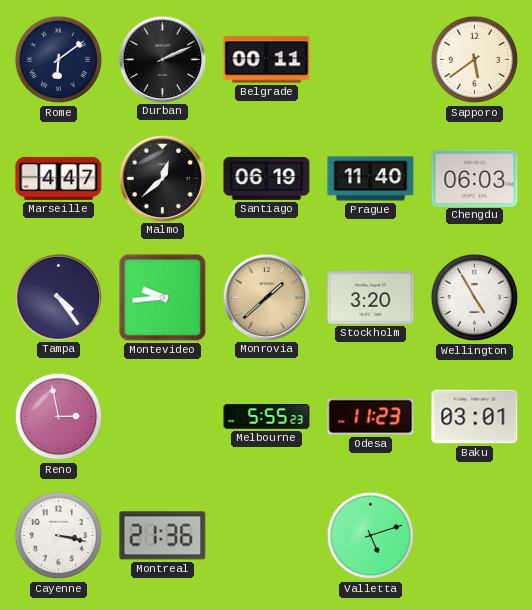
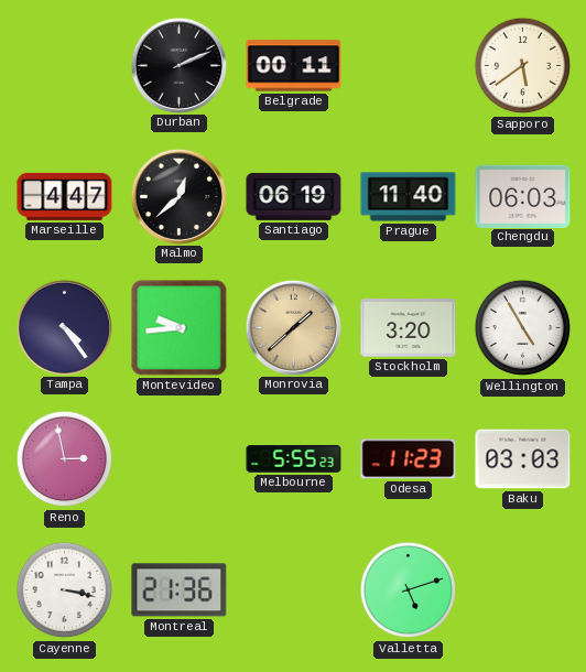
Rome: 6:09 -> none
Baku: 03:01 -> 03:03
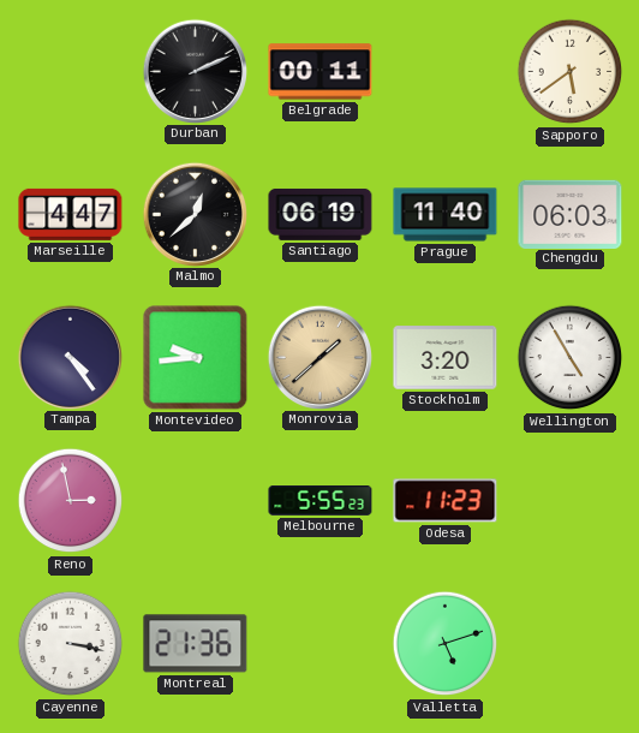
Baku: 03:03 -> none
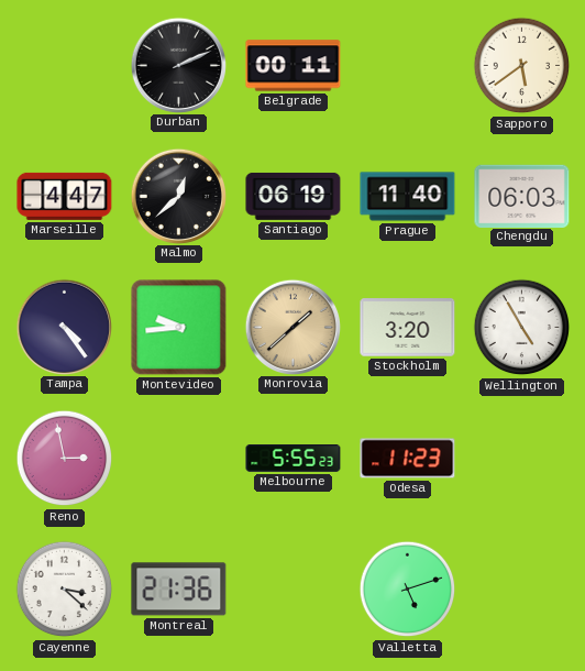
Cayenne: 3:17 -> 3:22
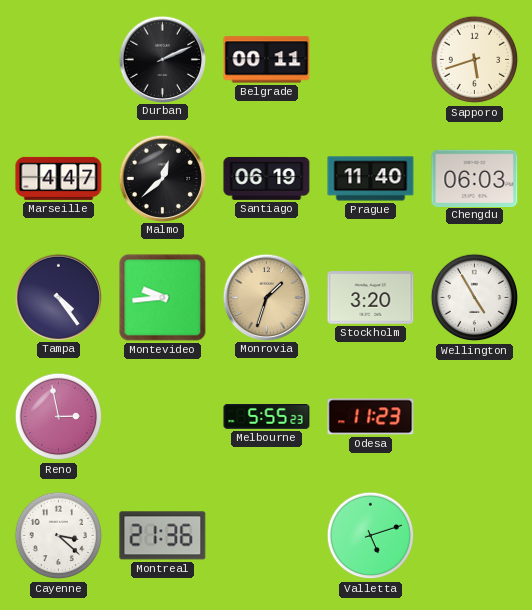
Sapporo: 5:39 -> 5:42
Monrovia: 1:38 -> 1:33
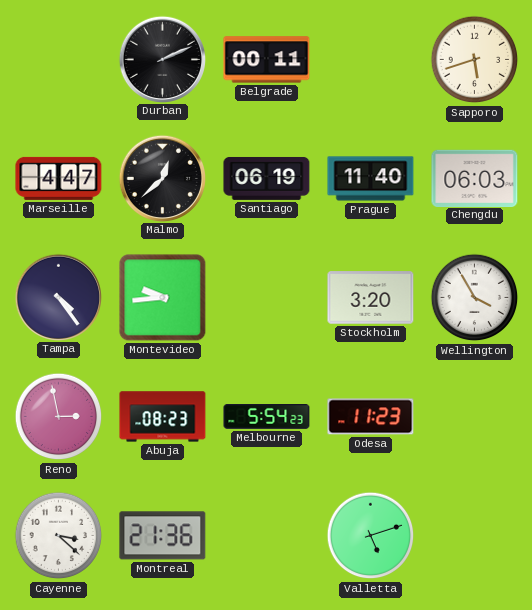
Monrovia: 1:33 -> none
Wellington: 4:55 -> 3:55
Abuja: none -> 08:23
Melbourne: 5:55 -> 5:54
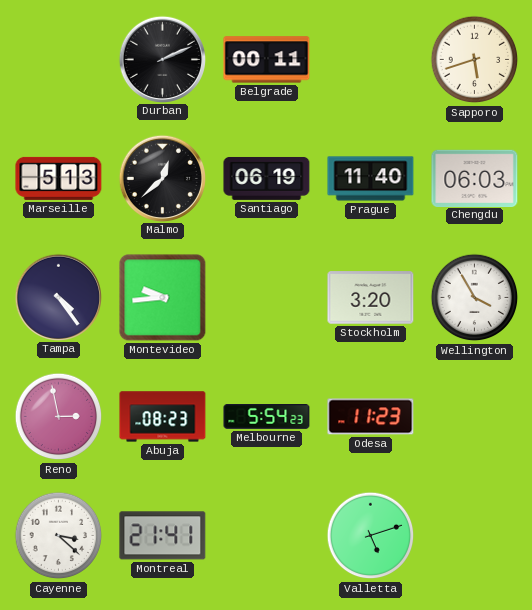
Marseille: 4:47 -> 5:13
Montreal: 21:36 -> 21:41
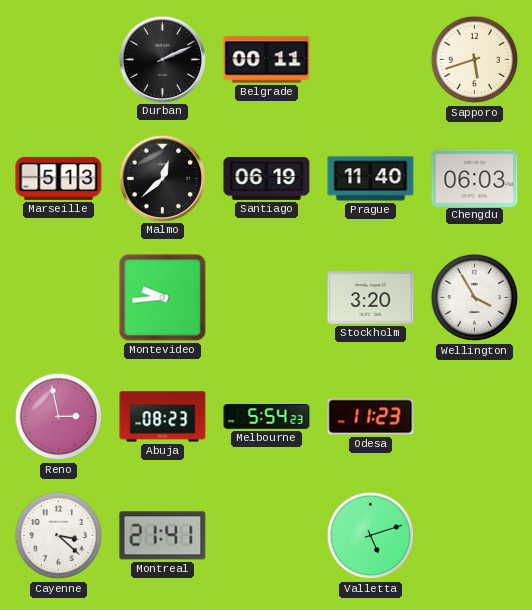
Tampa: 4:24 -> none
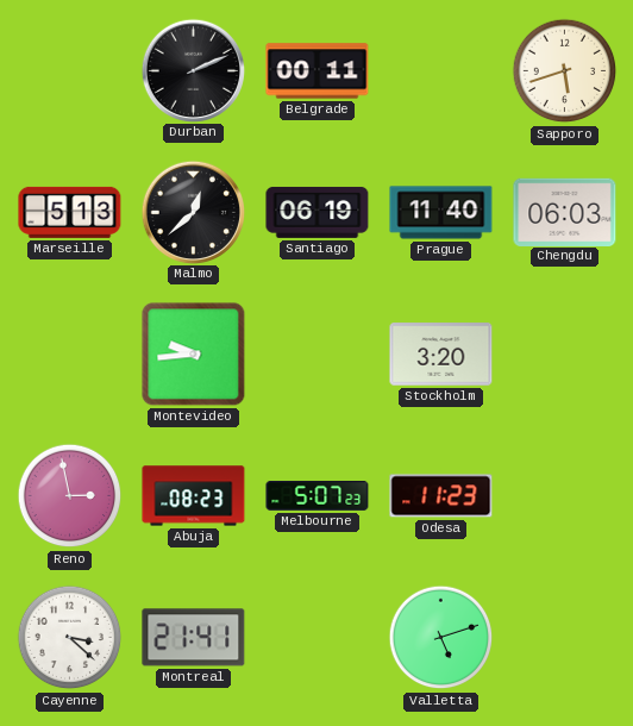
Wellington: 3:55 -> none
Melbourne: 5:54 -> 5:07
